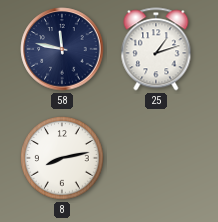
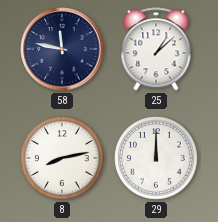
25: 1:12 -> 1:08
29: none -> 12:00
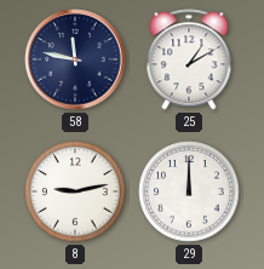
25: 1:08 -> 1:10
8: 8:13 -> 9:13
